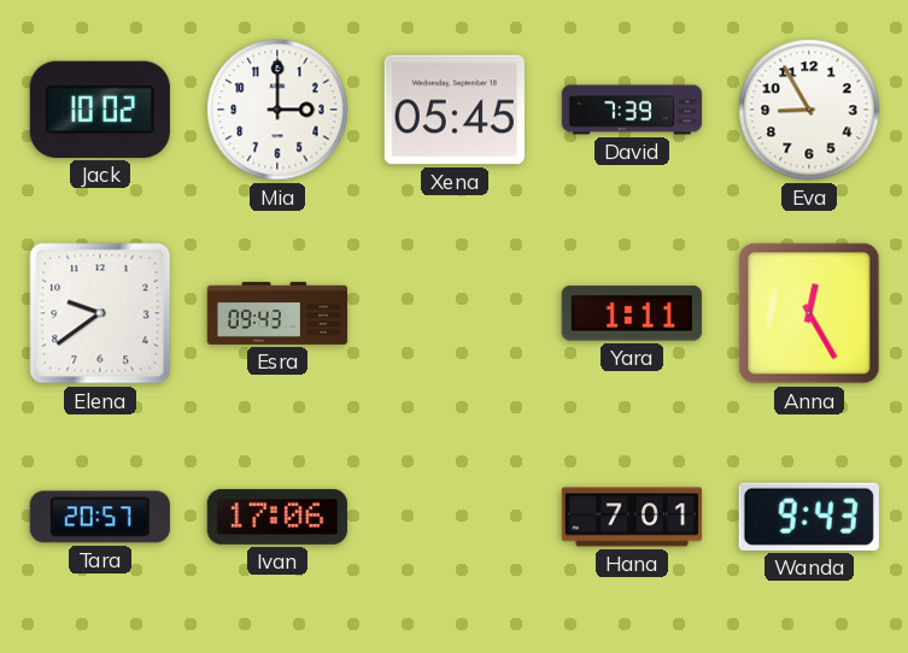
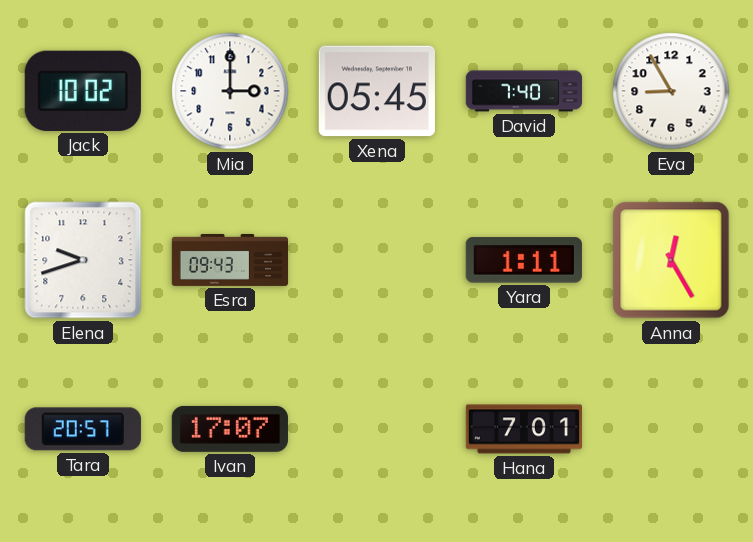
David: 7:39 -> 7:40
Elena: 9:39 -> 9:42
Ivan: 17:06 -> 17:07
Wanda: 9:43 -> none
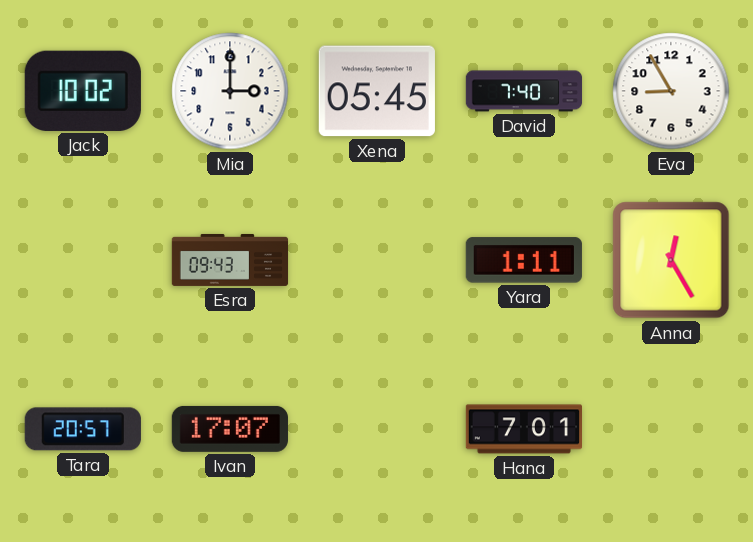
Elena: 9:42 -> none
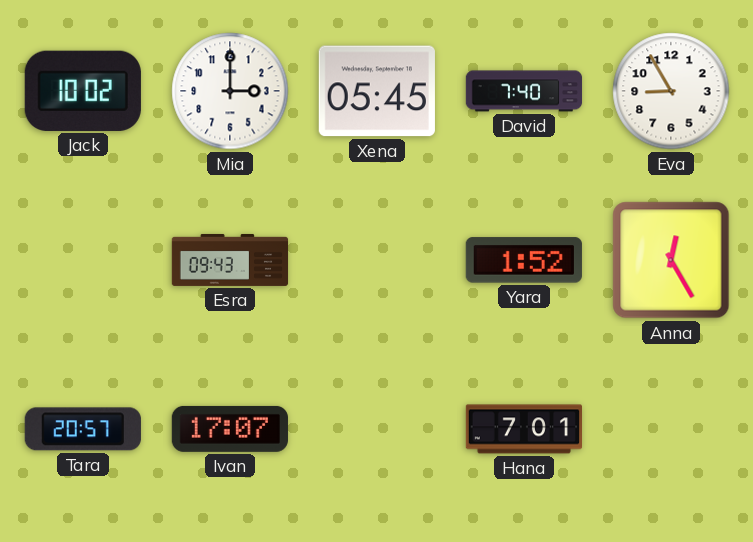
Yara: 1:11 -> 1:52
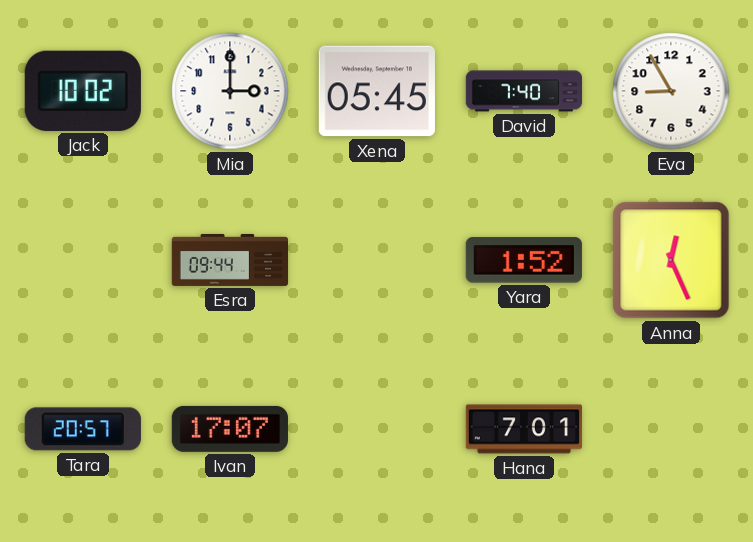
Esra: 09:43 -> 09:44
Anna: 12:25 -> 12:26
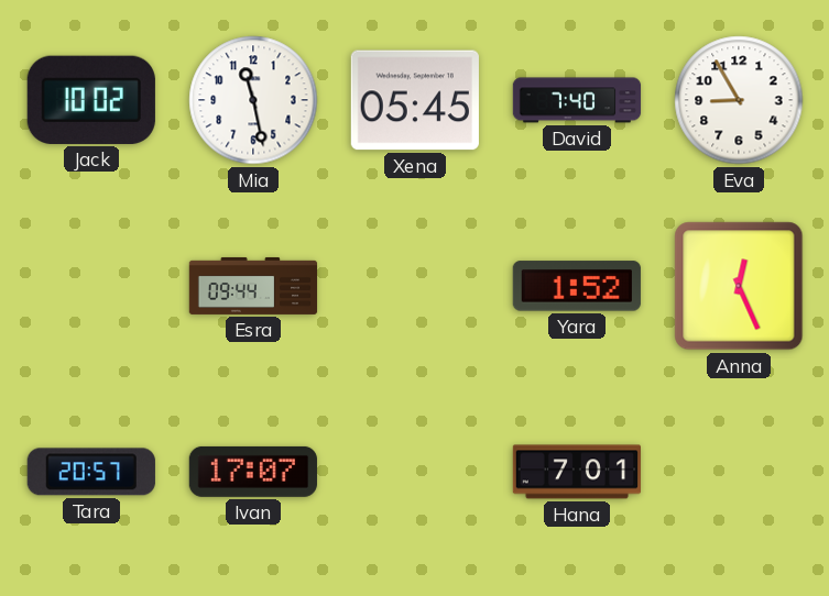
Mia: 3:00 -> 11:28
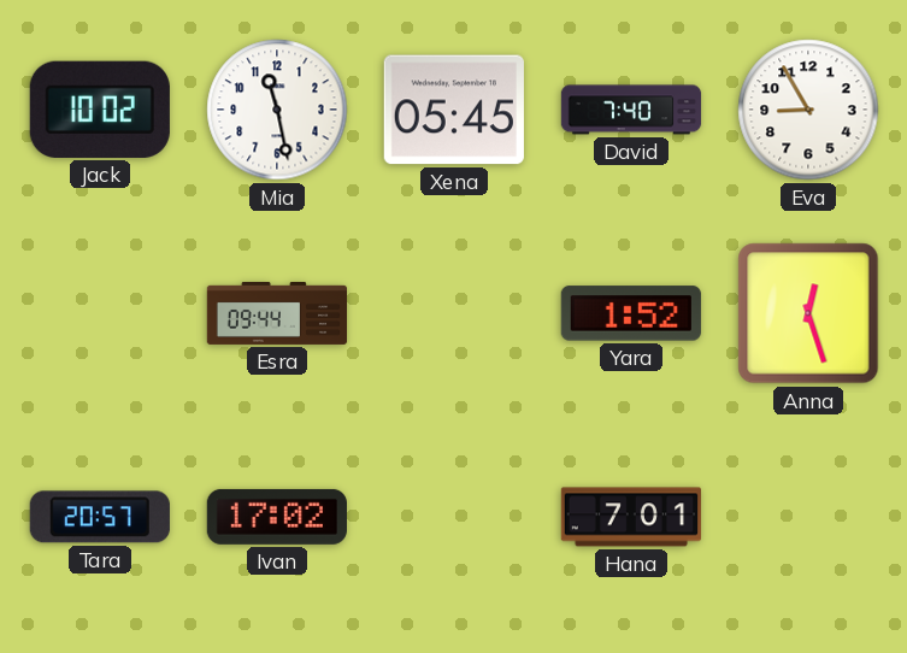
Anna: 12:26 -> 12:27
Ivan: 17:07 -> 17:02
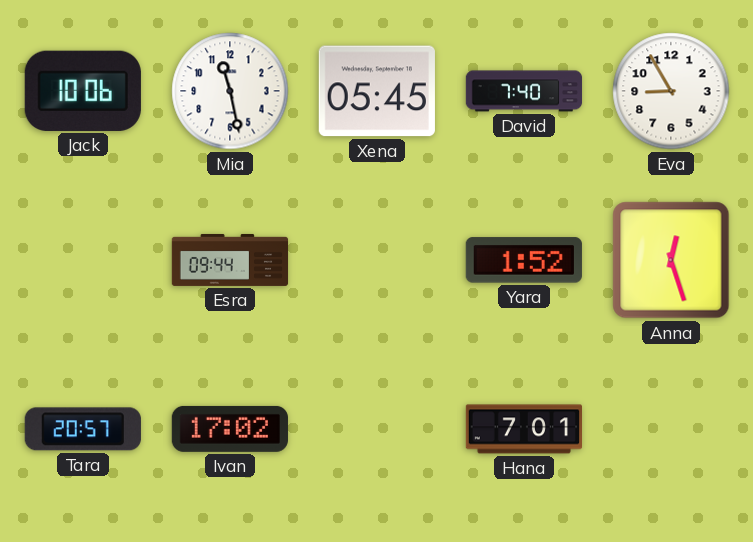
Jack: 10:02 -> 10:06
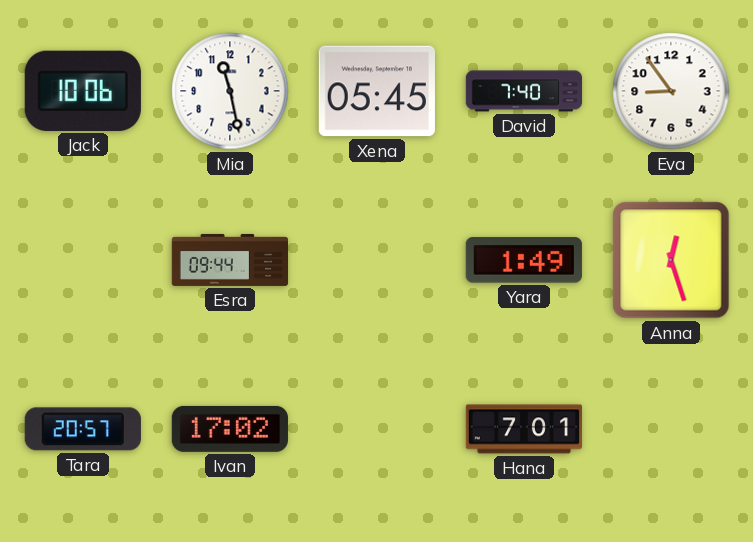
Eva: 8:55 -> 8:54
Yara: 1:52 -> 1:49
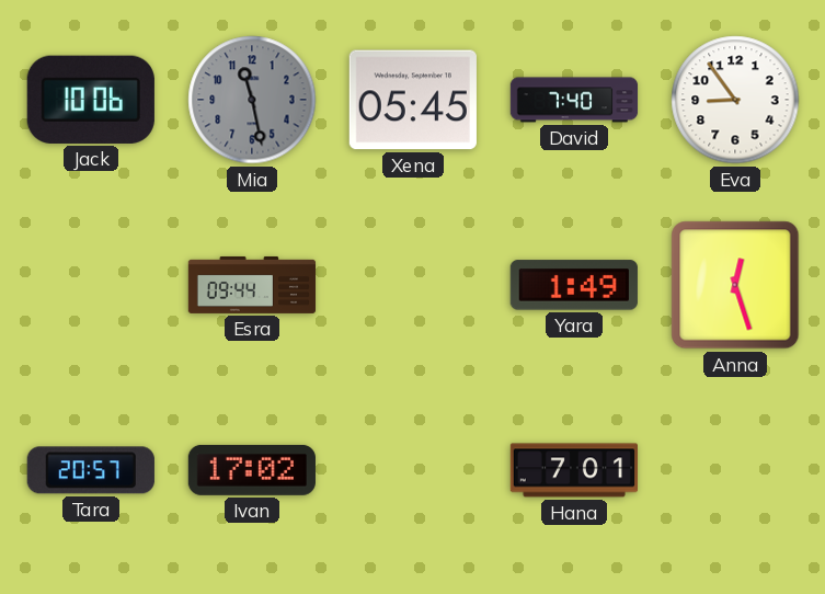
Mia dial: white -> grey
